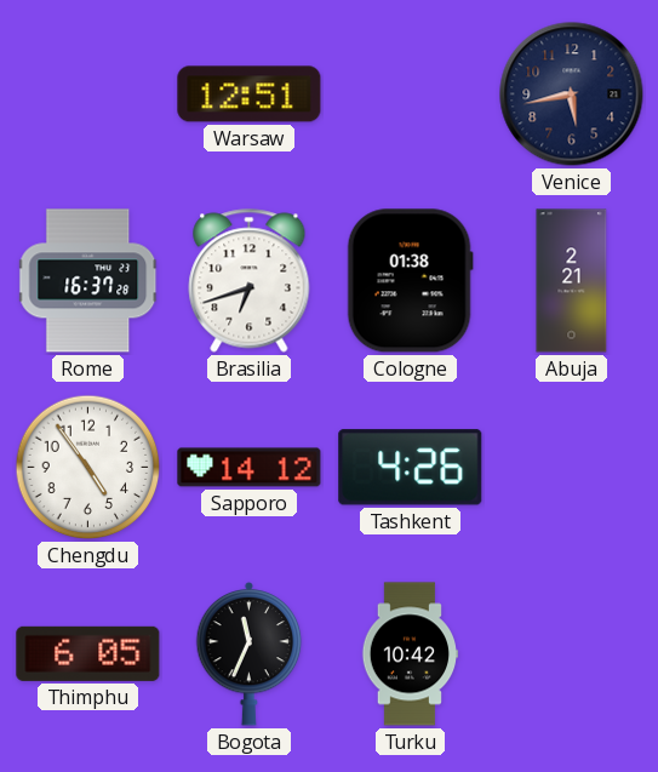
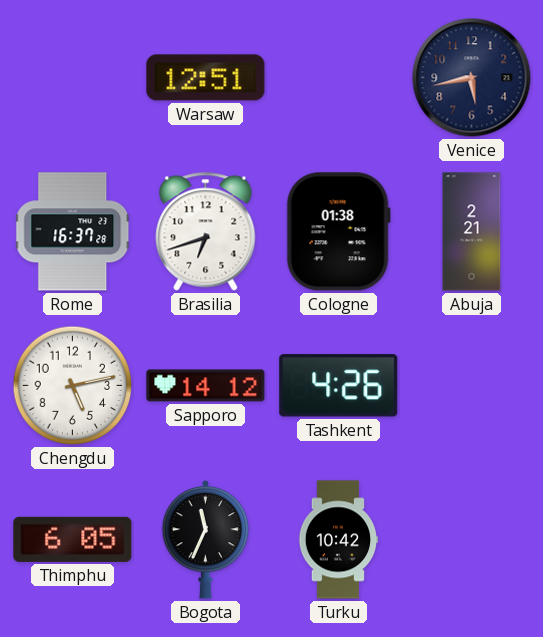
Chengdu: 4:54 -> 5:13
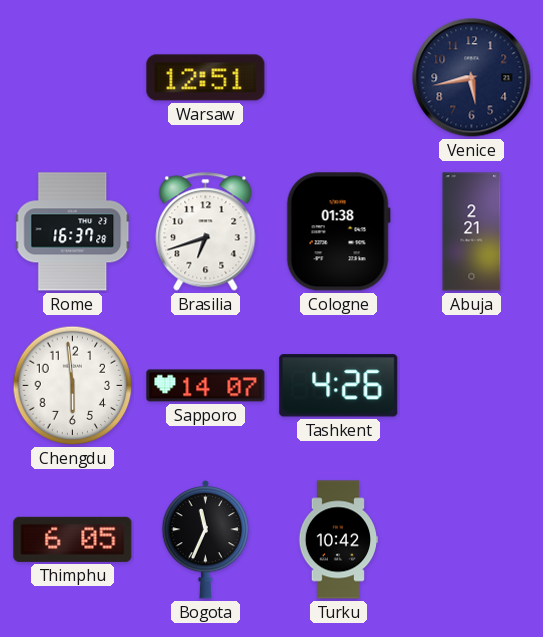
Chengdu: 5:13 -> 5:59
Sapporo: 14:12 -> 14:07
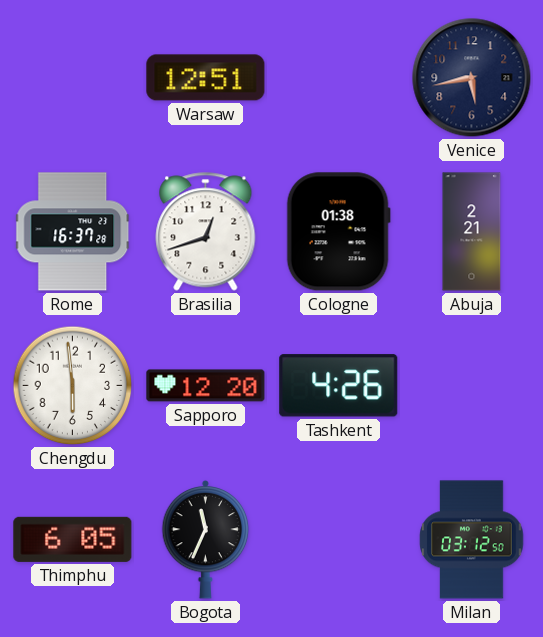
Brasilia: 6:42 -> 12:42
Sapporo: 14:07 -> 12:20
Turku: 10:42 -> none
Milan: none -> 03:12
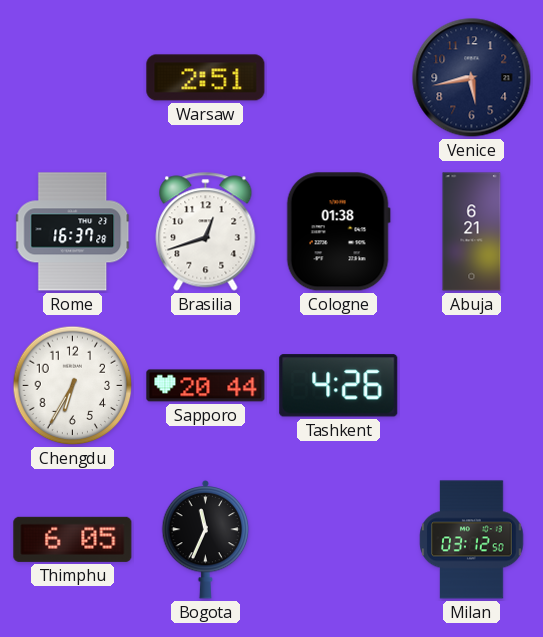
Warsaw: 12:51 -> 2:51
Abuja: 2:21 -> 6:21
Chengdu: 5:59 -> 6:35
Sapporo: 12:20 -> 20:44
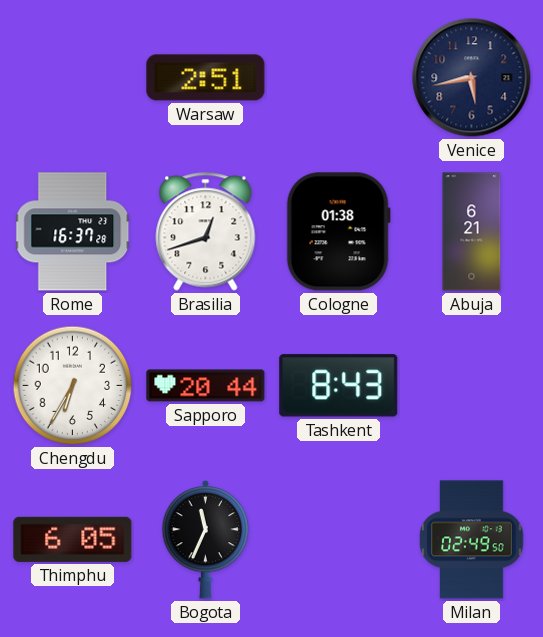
Tashkent: 4:26 -> 8:43
Milan: 03:12 -> 02:49
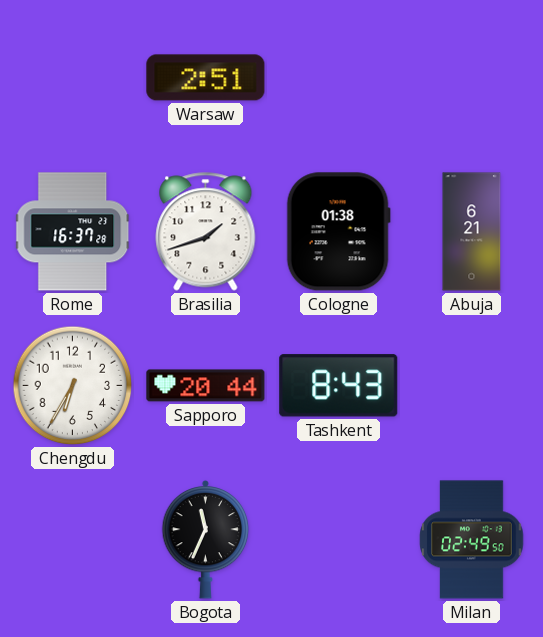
Venice: 5:43 -> none
Brasilia: 12:42 -> 1:42
Thimphu: 6:05 -> none
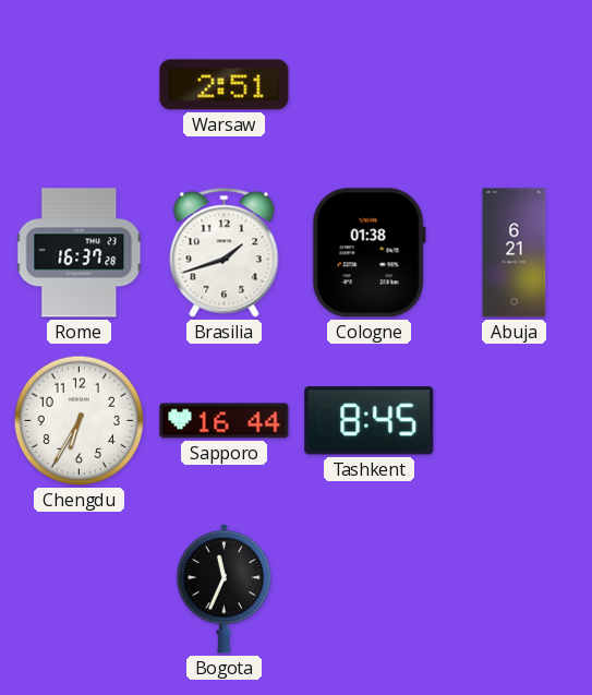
Sapporo: 20:44 -> 16:44
Tashkent: 8:43 -> 8:45
Milan: 02:49 -> none
